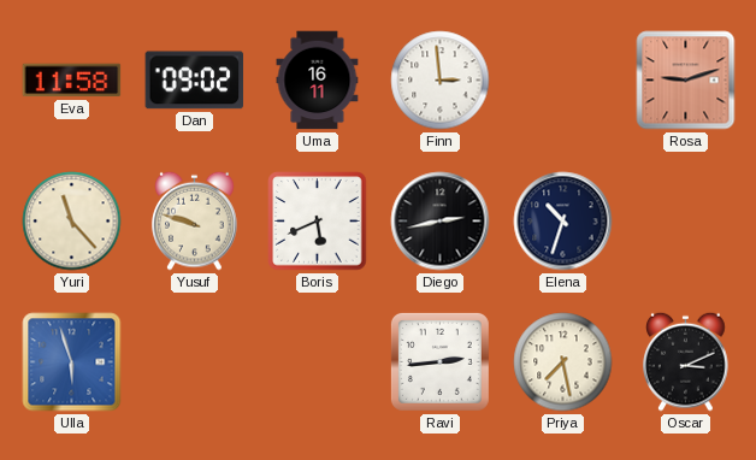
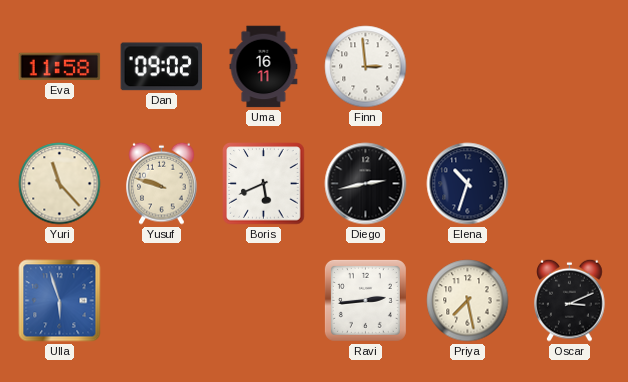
Rosa: 9:12 -> none
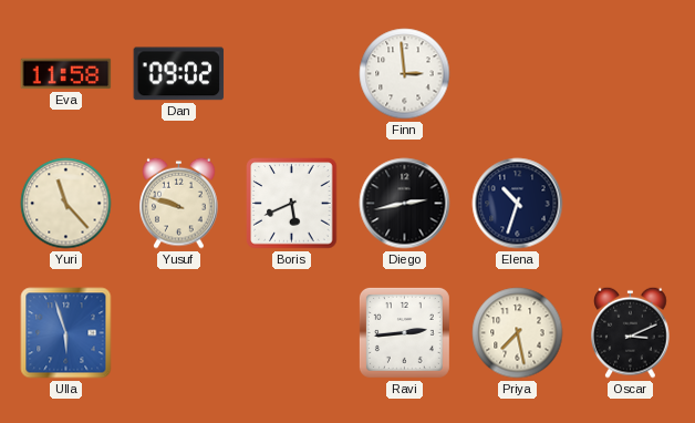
Uma: 16:11 -> none
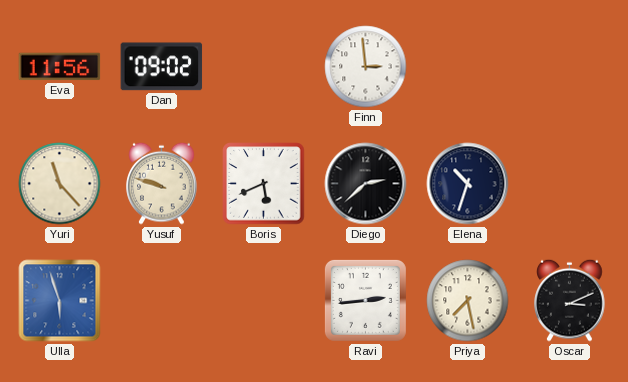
Eva: 11:58 -> 11:56
Diego: 2:43 -> 2:38
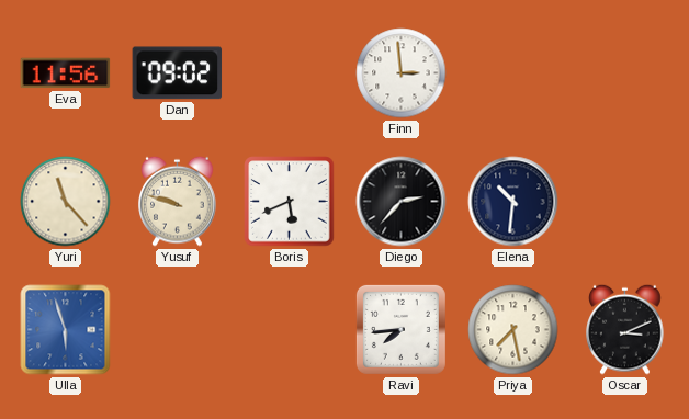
Diego: 2:38 -> 2:37
Elena: 10:33 -> 10:31
Ravi: 2:44 -> 7:44
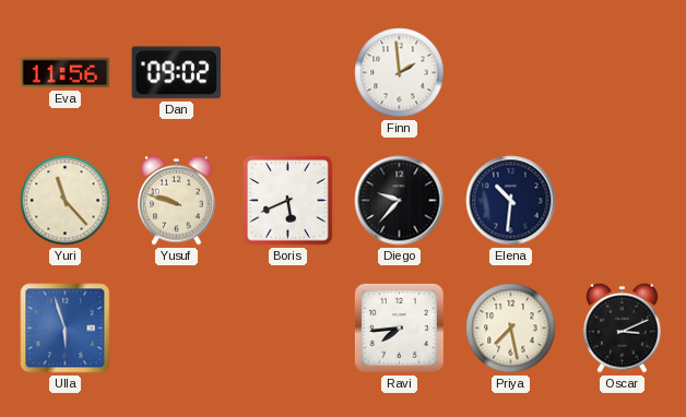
Finn: 2:59 -> 1:59
Diego: 2:37 -> 9:37
